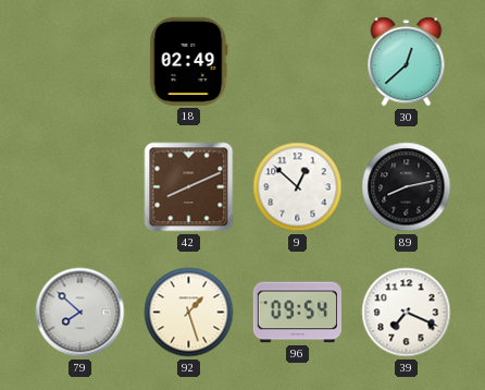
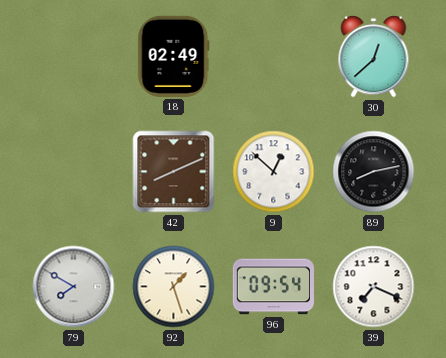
79: 7:52 -> 7:50
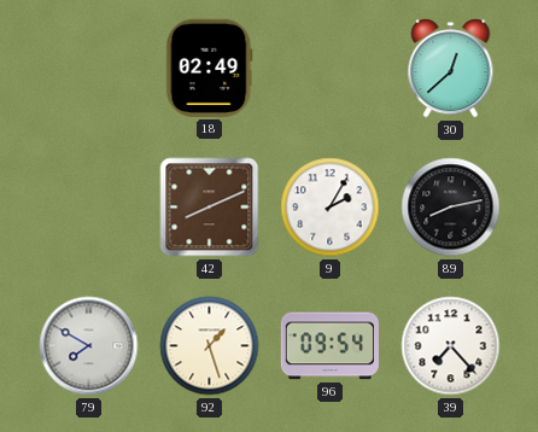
9: 12:52 -> 2:05
39: 7:19 -> 7:23
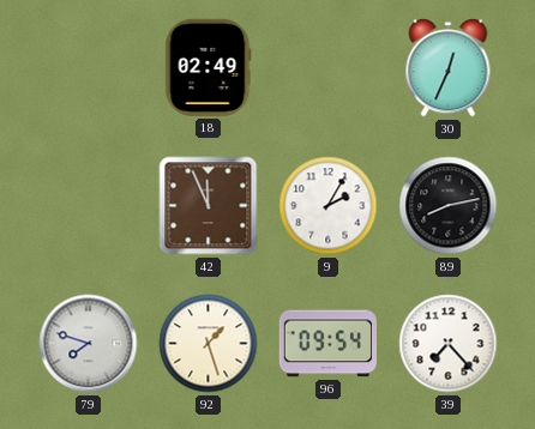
30: 12:38 -> 12:34
42: 8:11 -> 11:56
79: 7:50 -> 7:48
